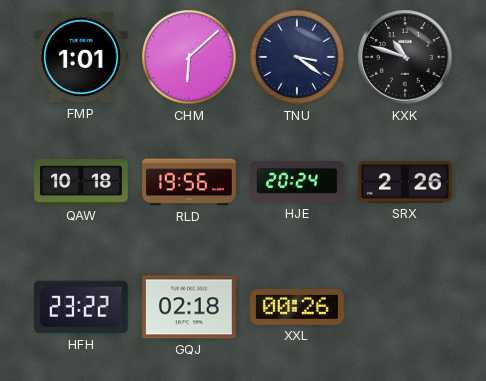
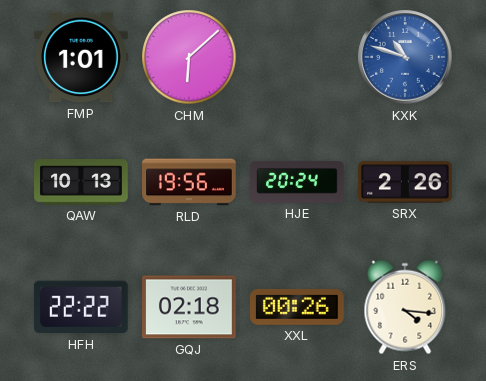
TNU: 3:21 -> none
KXK dial: black -> blue
QAW: 10:18 -> 10:13
HFH: 23:22 -> 22:22
ERS: none -> 4:16
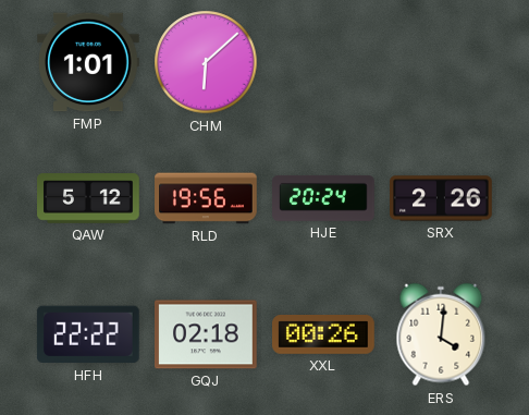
KXK: 10:48 -> none
QAW: 10:13 -> 5:12
ERS: 4:16 -> 4:01
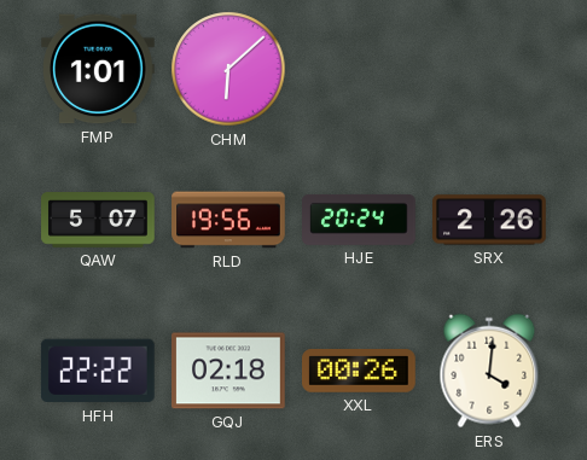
QAW: 5:12 -> 5:07
